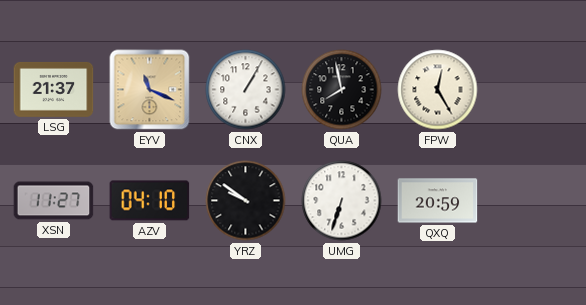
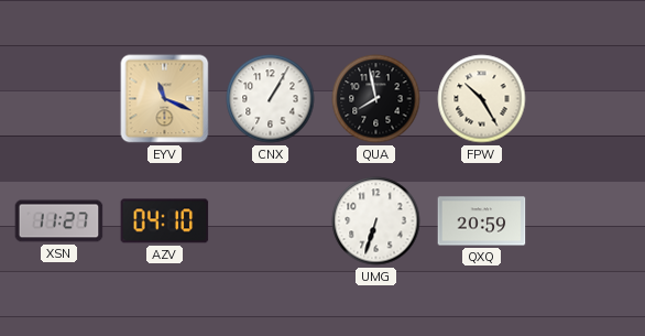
LSG: 21:37 -> none
FPW: 12:25 -> 10:25
YRZ: 9:51 -> none
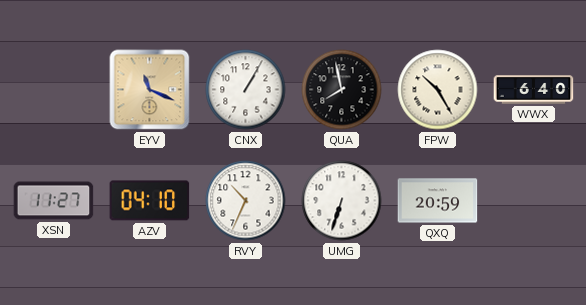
WWX: none -> 6:40
RVY: none -> 10:34
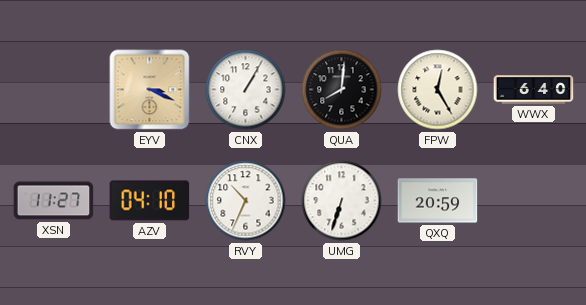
EYV: 11:19 -> 3:19
QUA: 7:58 -> 8:01
FPW: 10:25 -> 12:25
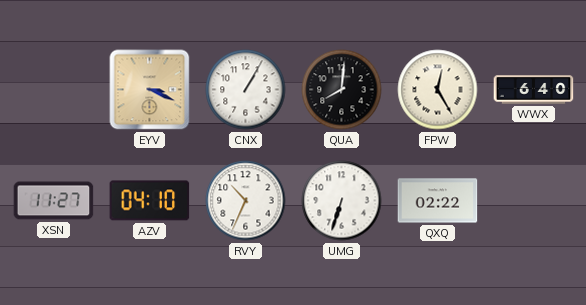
QXQ: 20:59 -> 02:22
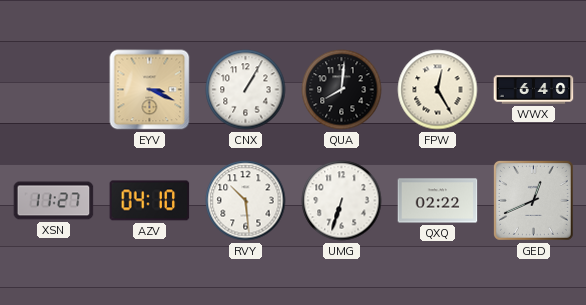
RVY: 10:34 -> 10:29
GED: none -> 12:41
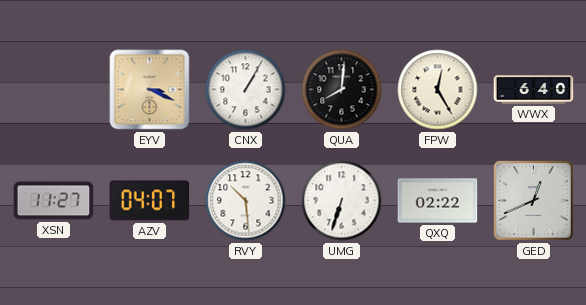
AZV: 04:10 -> 04:07
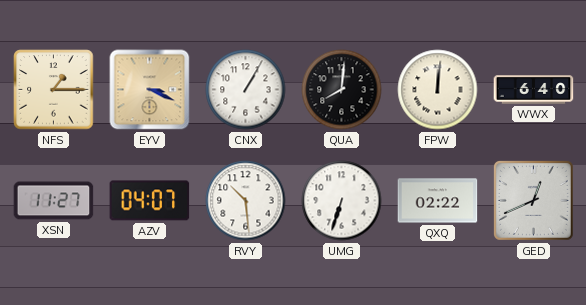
NFS: none -> 1:15
FPW: 12:25 -> 12:01
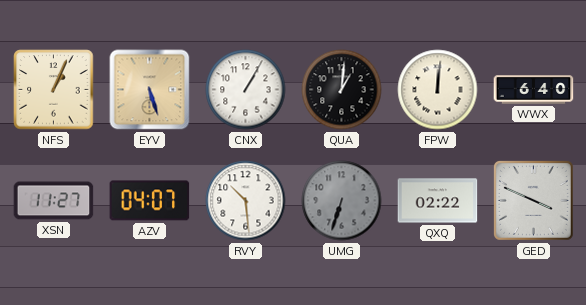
NFS: 1:15 -> 1:04
EYV: 3:19 -> 5:27
QUA: 8:01 -> 1:01
UMG dial: white -> grey
GED: 12:41 -> 3:49
